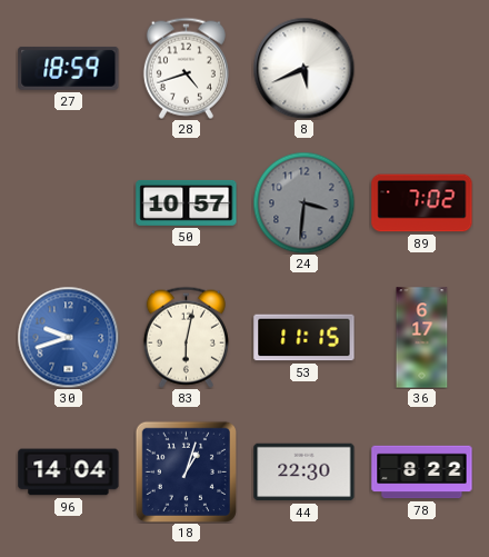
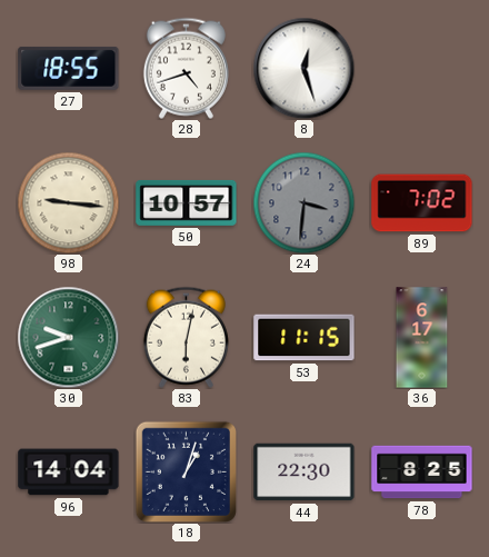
27: 18:59 -> 18:55
8: 5:41 -> 12:27
98: none -> 9:16
30 dial: blue -> green
78: 8:22 -> 8:25
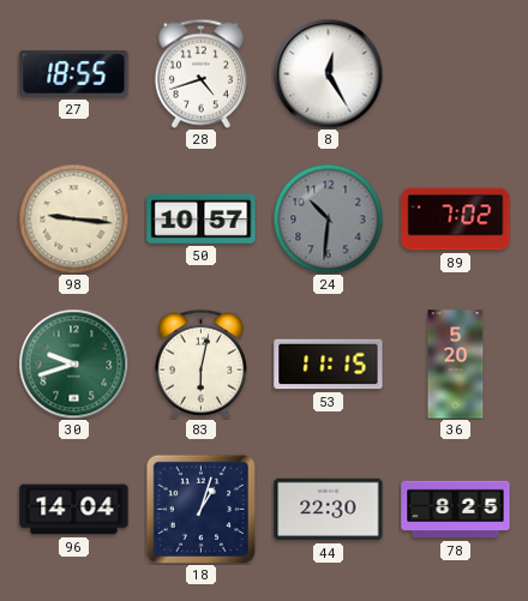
8: 12:27 -> 12:25
24: 3:31 -> 10:31
36: 6:17 -> 5:20
